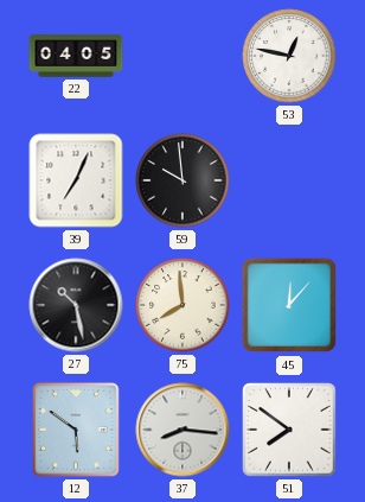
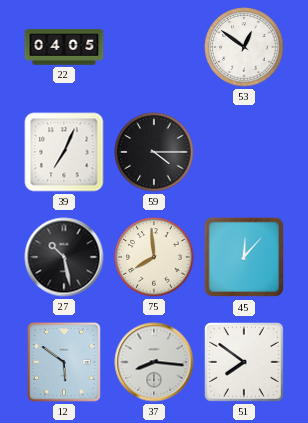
53: 12:47 -> 12:51
59: 9:59 -> 4:15
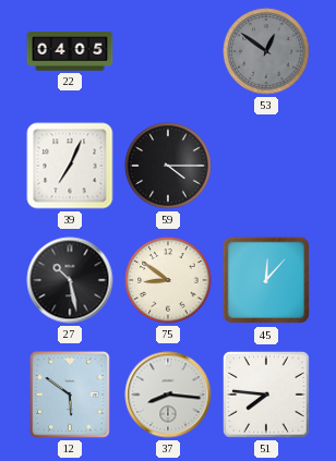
53 dial: white -> grey
75: 7:59 -> 8:51
51: 7:51 -> 7:46
